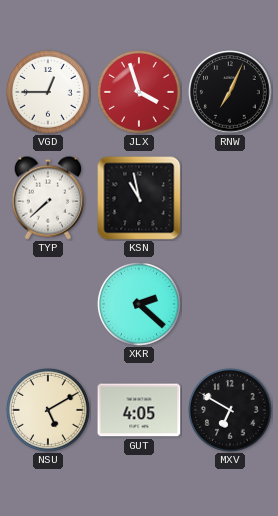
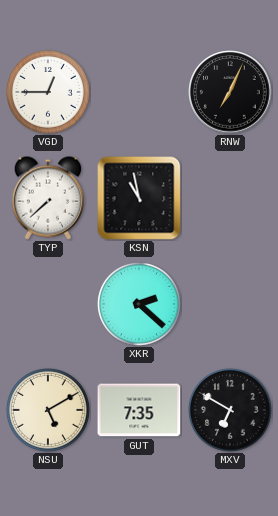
JLX: 3:57 -> none
GUT: 4:05 -> 7:35
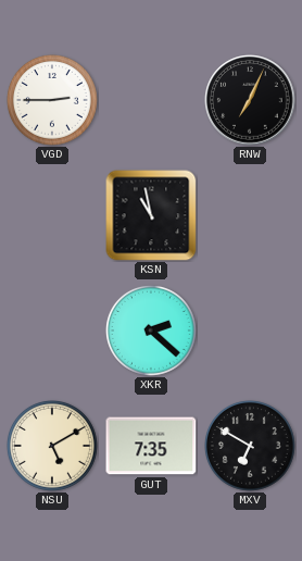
VGD: 12:45 -> 2:45
TYP: 7:38 -> none
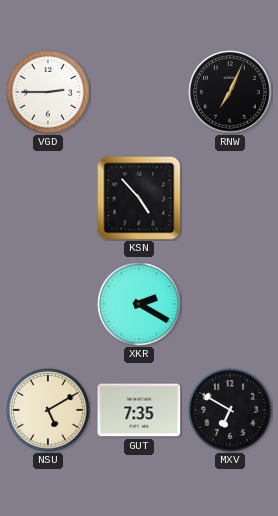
KSN: 10:58 -> 4:53
XKR: 2:22 -> 2:20
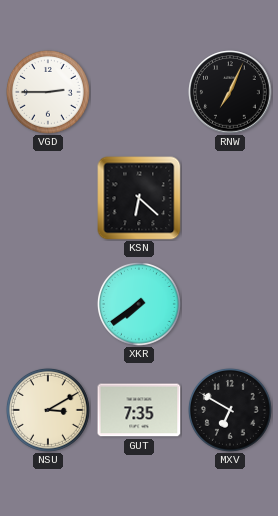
KSN: 4:53 -> 6:22
XKR: 2:20 -> 7:39
NSU: 5:10 -> 3:10
